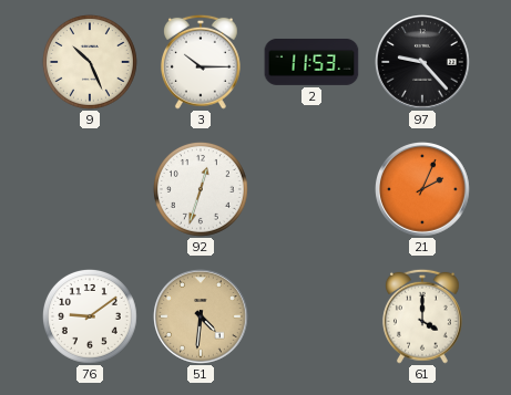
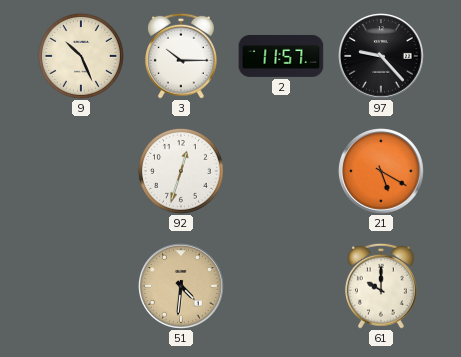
2: 11:53 -> 11:57
21: 2:04 -> 5:20
76: 9:09 -> none
61: 4:00 -> 10:00
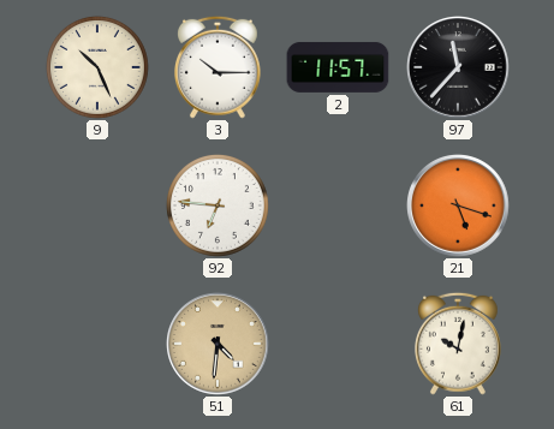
97: 9:23 -> 11:37
92: 12:33 -> 6:46
21: 5:20 -> 5:18
61: 10:00 -> 10:02
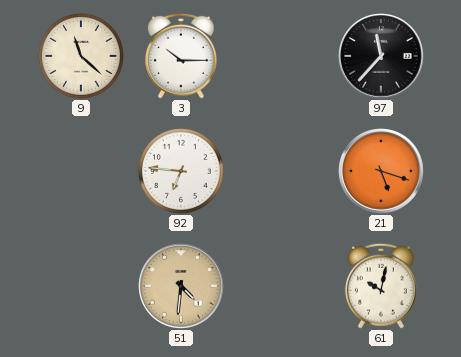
9: 10:26 -> 11:22
2: 11:57 -> none
